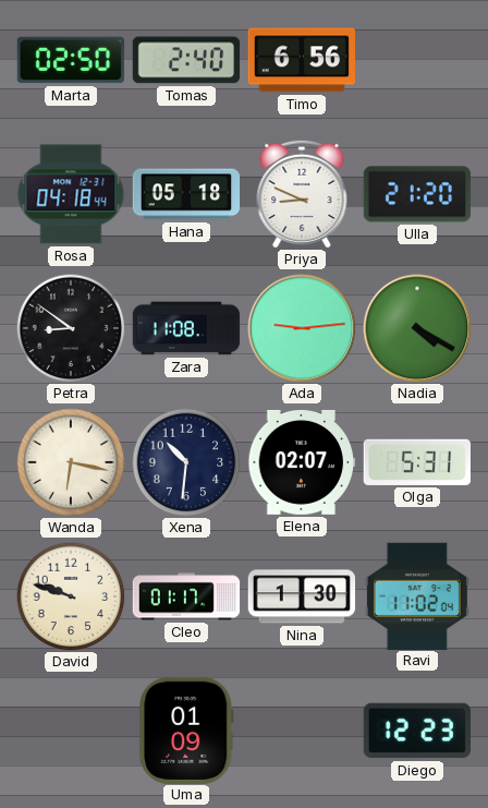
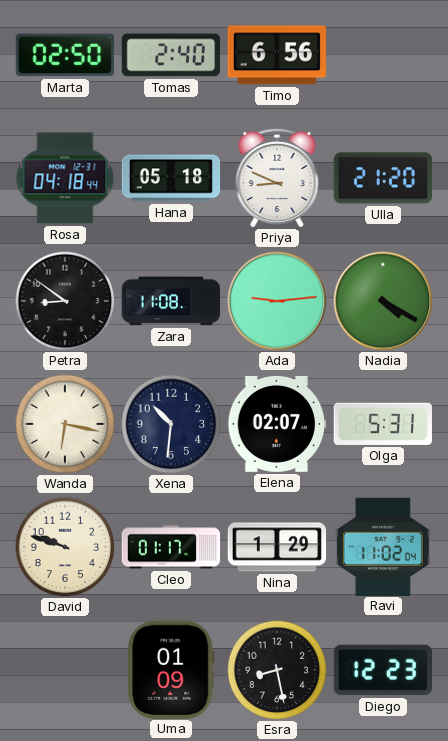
Nina: 1:30 -> 1:29
Esra: none -> 8:28
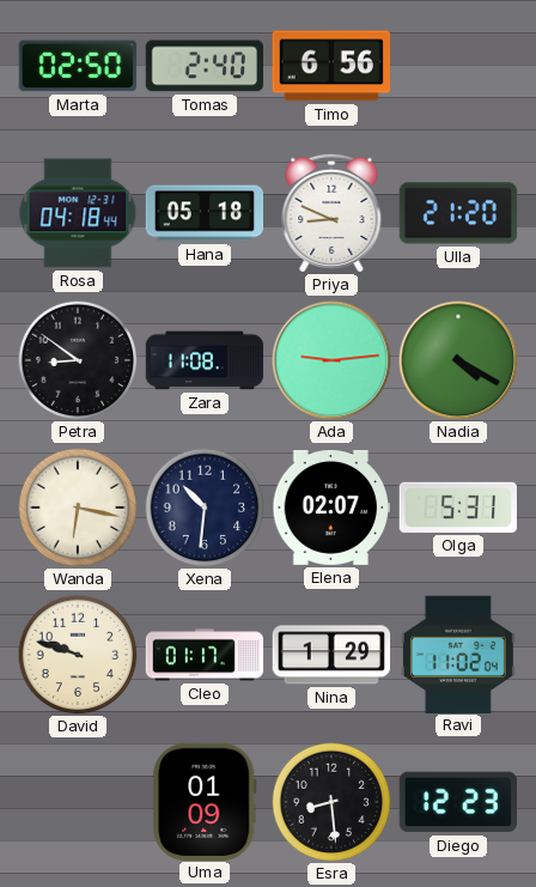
Esra: 8:28 -> 8:29
